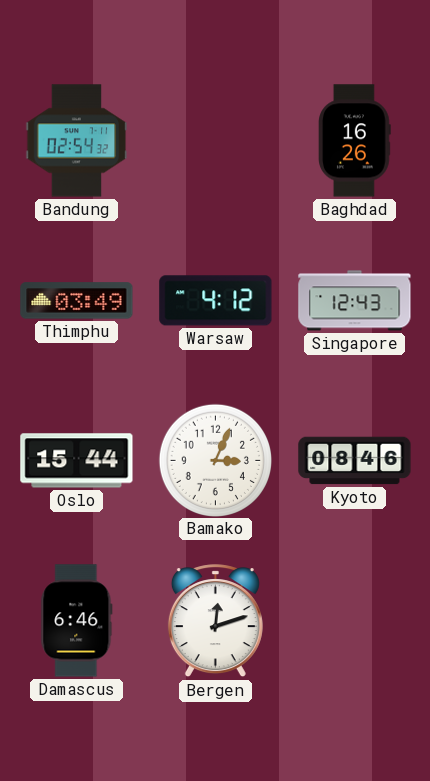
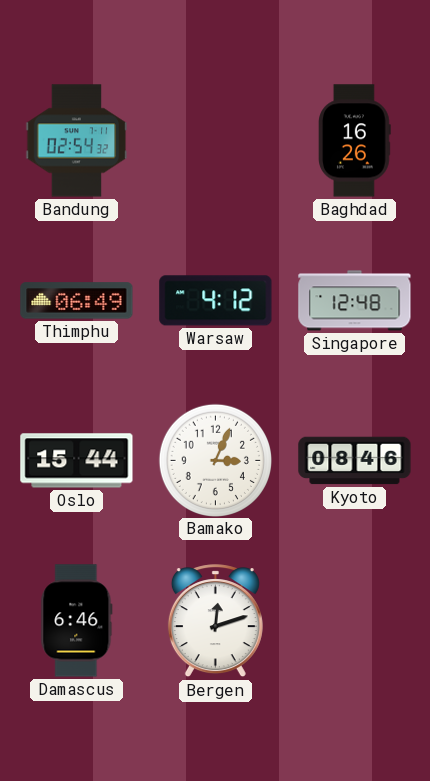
Thimphu: 03:49 -> 06:49
Singapore: 12:43 -> 12:48
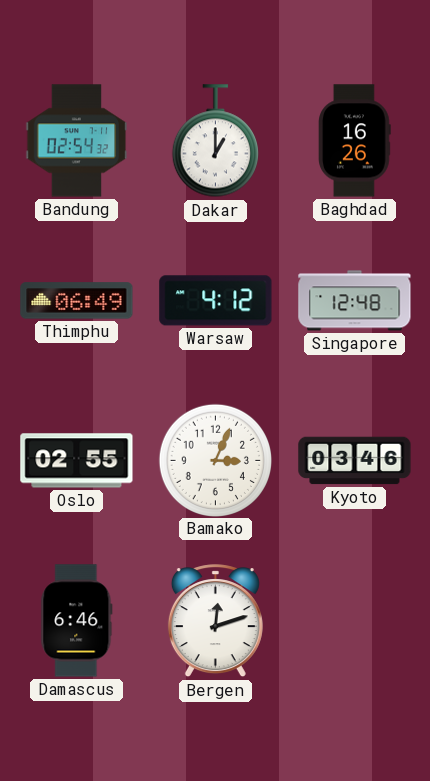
Dakar: none -> 1:00
Oslo: 15:44 -> 02:55
Kyoto: 08:46 -> 03:46
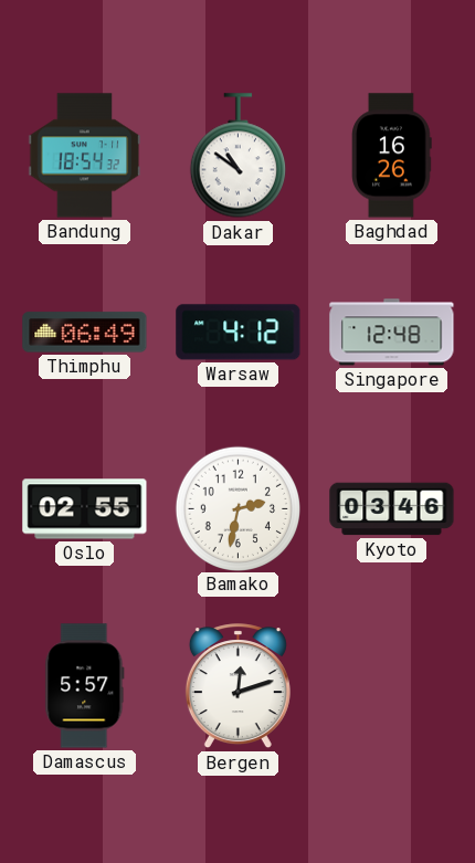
Bandung: 02:54 -> 18:54
Dakar: 1:00 -> 10:51
Bamako: 3:04 -> 2:32
Damascus: 6:46 -> 5:57
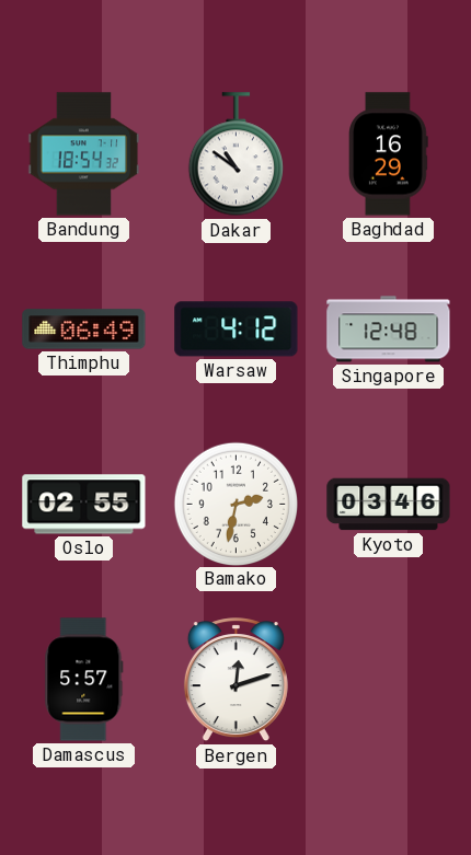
Baghdad: 16:26 -> 16:29
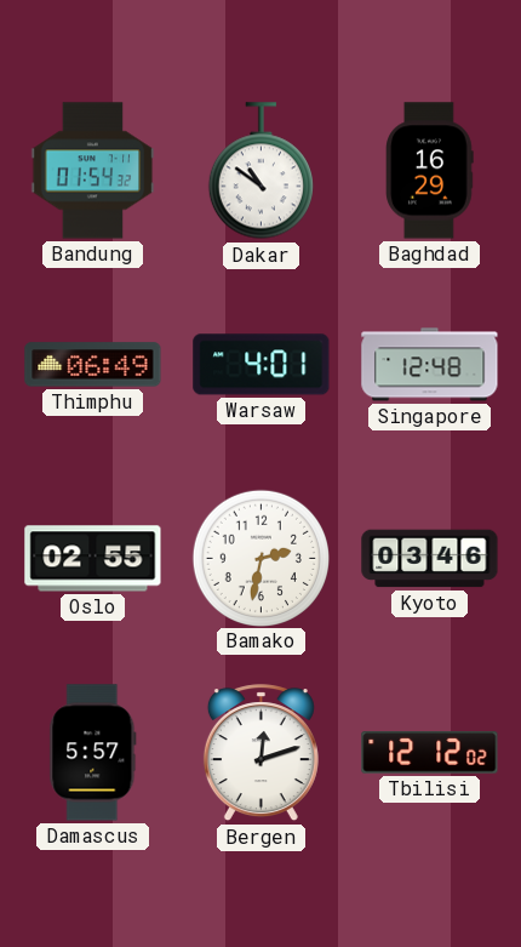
Bandung: 18:54 -> 01:54
Warsaw: 4:12 -> 4:01
Tbilisi: none -> 12:12
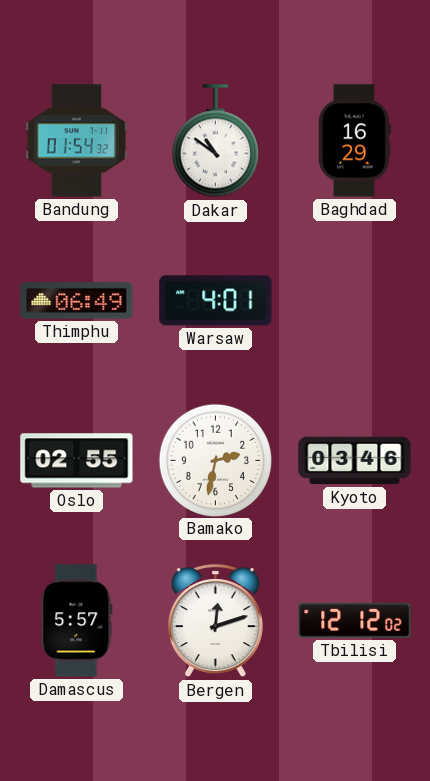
Singapore: 12:48 -> none
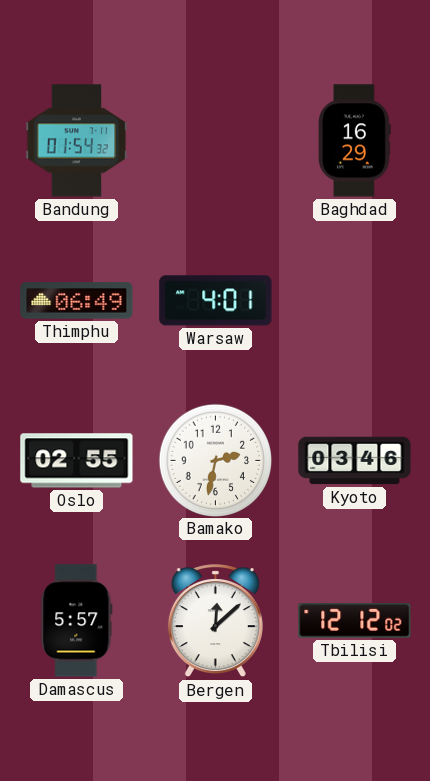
Dakar: 10:51 -> none
Bergen: 12:12 -> 12:08
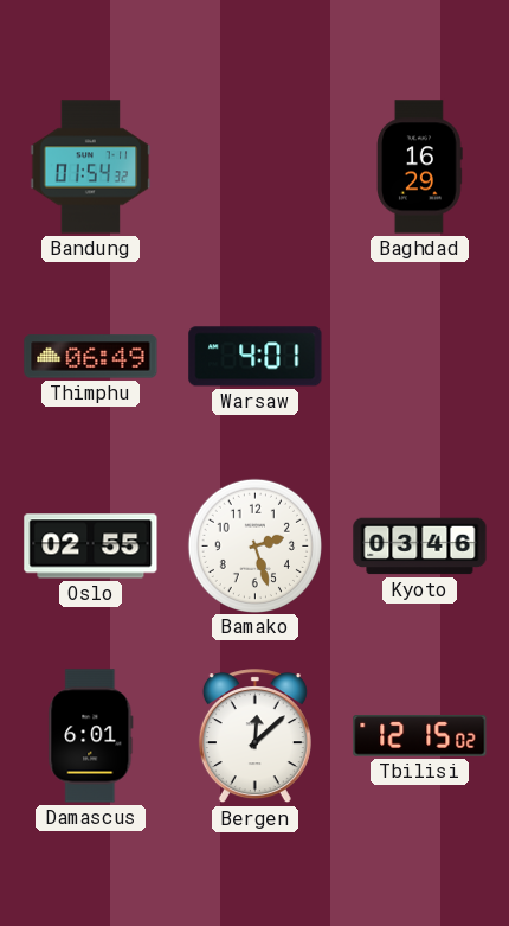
Bamako: 2:32 -> 2:27
Damascus: 5:57 -> 6:01
Tbilisi: 12:12 -> 12:15
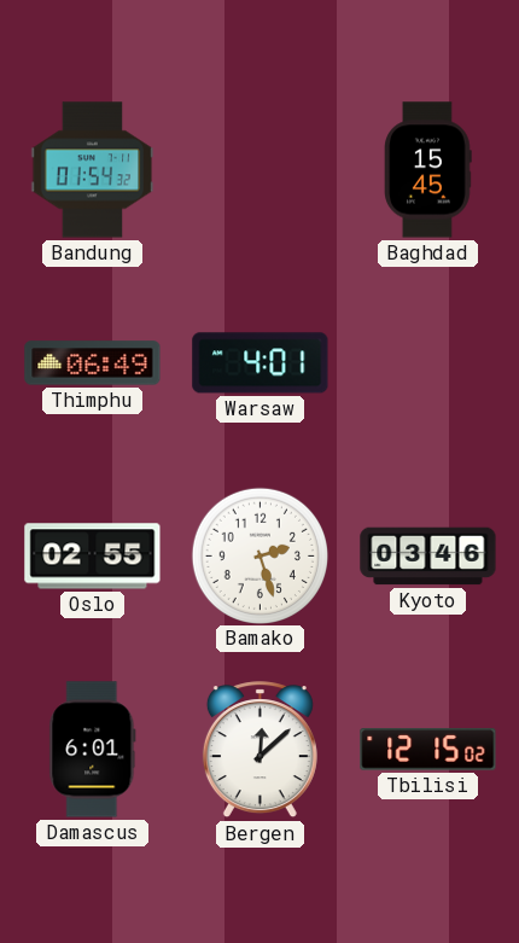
Baghdad: 16:29 -> 15:45
